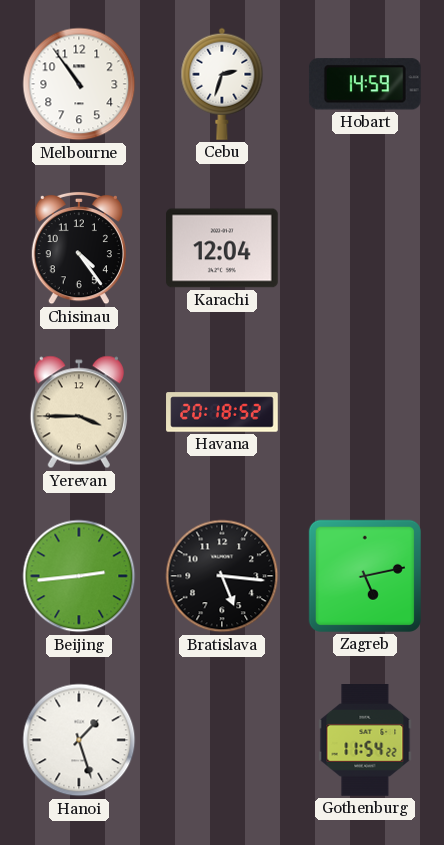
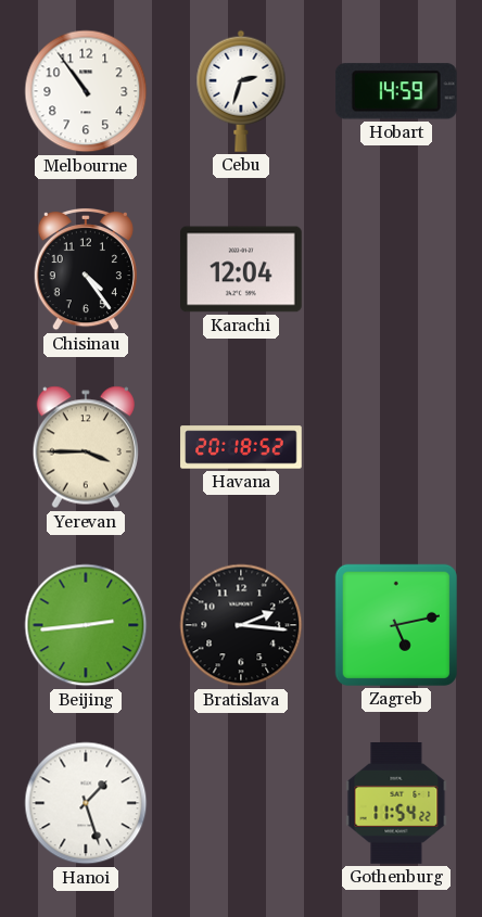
Bratislava: 5:16 -> 2:16
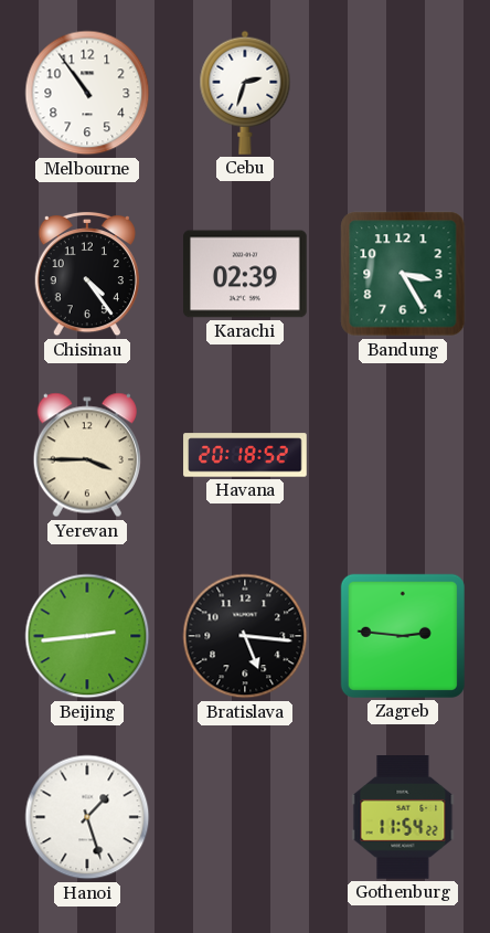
Hobart: 14:59 -> none
Karachi: 12:04 -> 02:39
Bandung: none -> 3:25
Bratislava: 2:16 -> 5:16
Zagreb: 5:13 -> 2:46
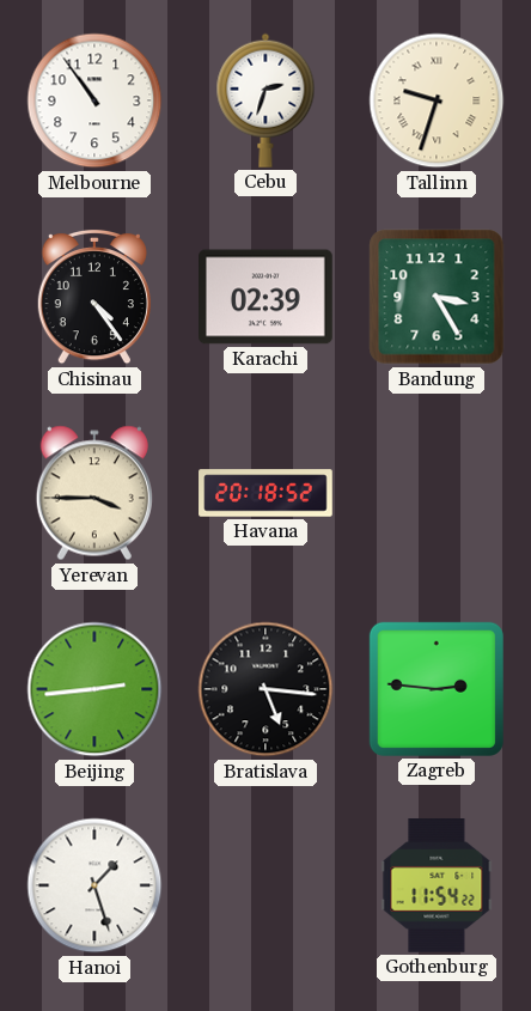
Tallinn: none -> 9:33
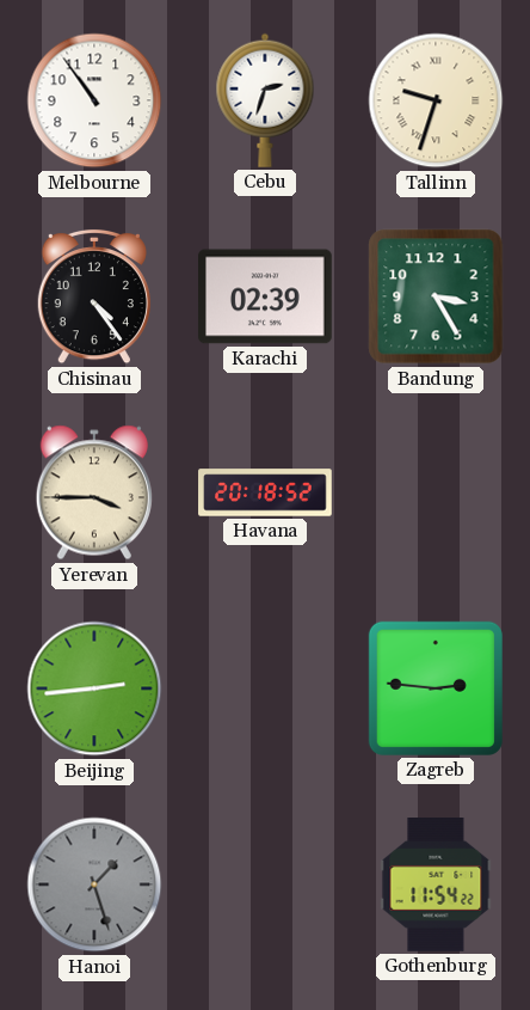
Bratislava: 5:16 -> none
Hanoi dial: white -> grey
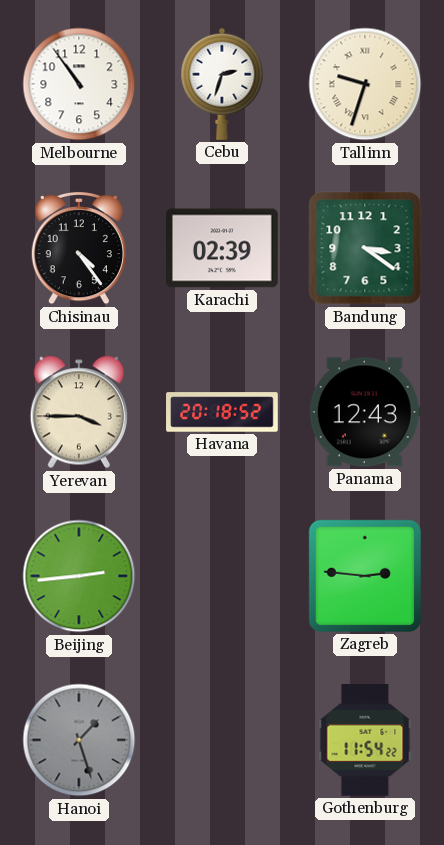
Bandung: 3:25 -> 3:21
Panama: none -> 12:43
